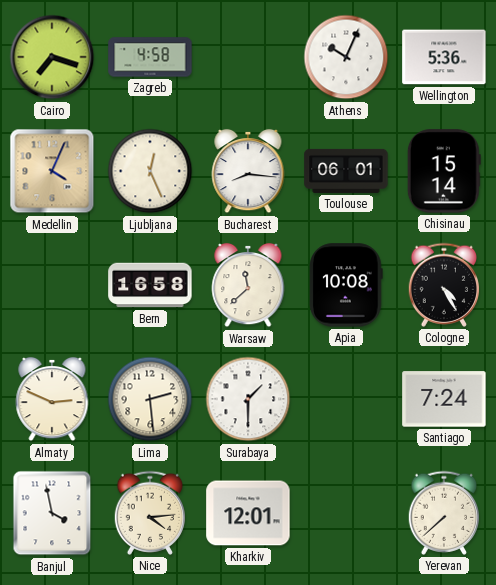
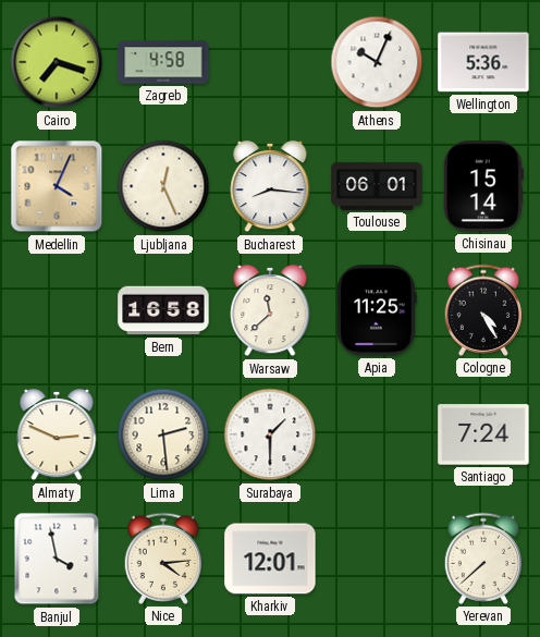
Apia: 10:08 -> 11:25
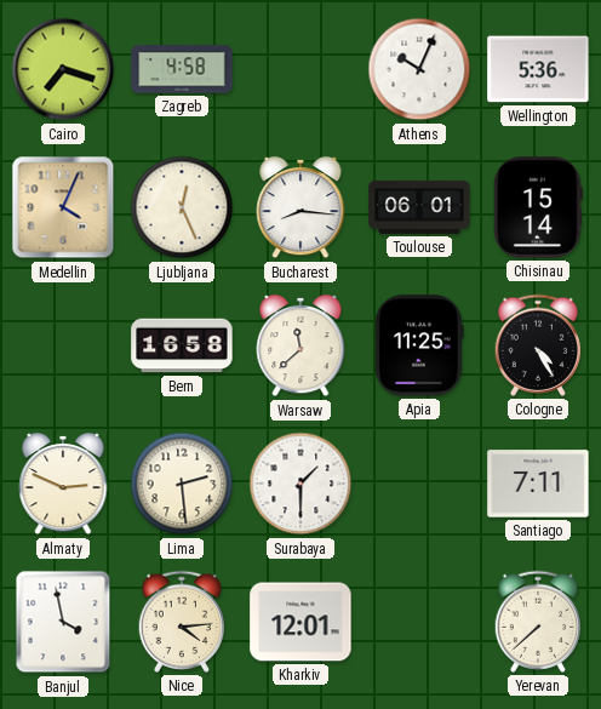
Santiago: 7:24 -> 7:11
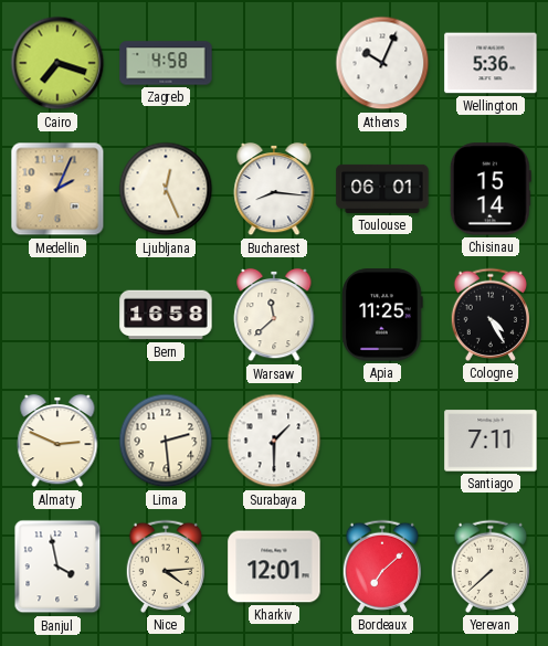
Medellin: 4:04 -> 2:04
Bordeaux: none -> 7:08
